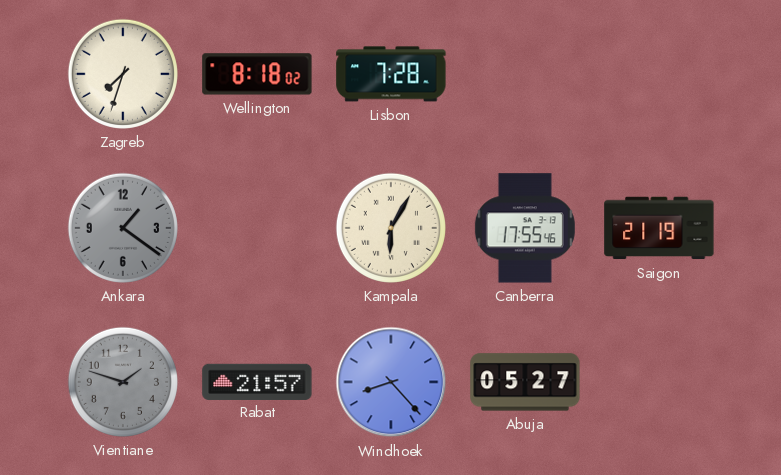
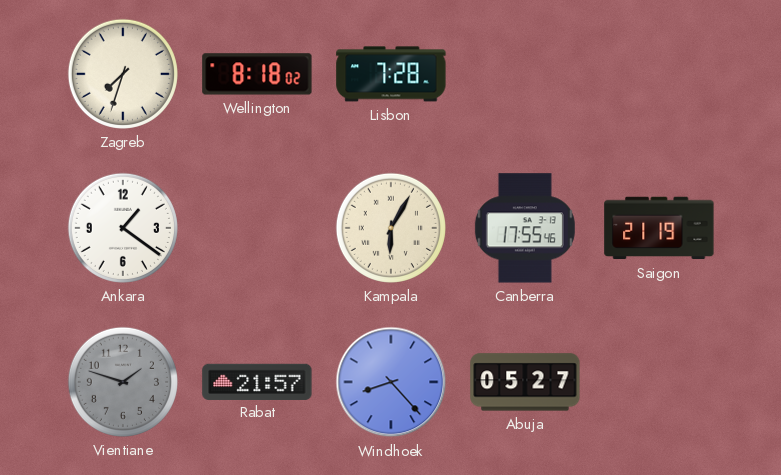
Ankara dial: grey -> white
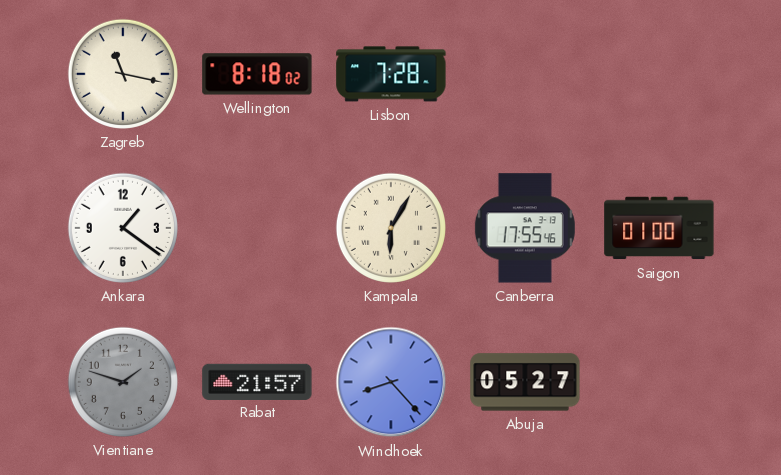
Zagreb: 7:33 -> 11:17
Saigon: 21:19 -> 01:00
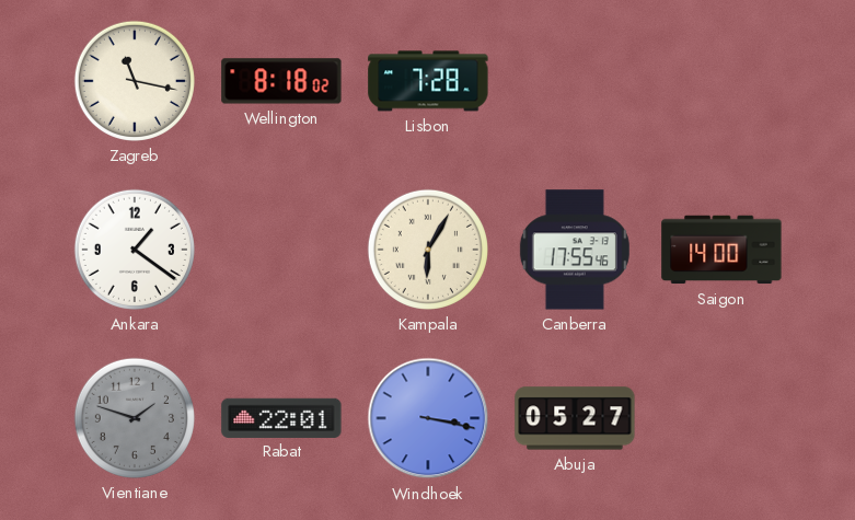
Saigon: 01:00 -> 14:00
Rabat: 21:57 -> 22:01
Windhoek: 8:23 -> 3:17
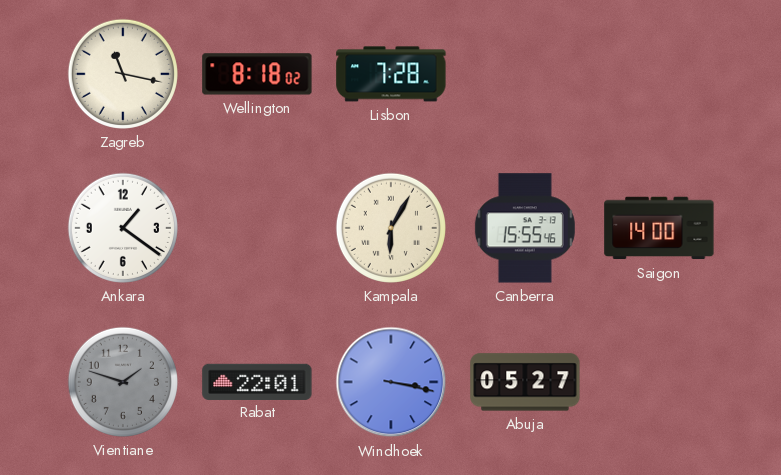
Canberra: 17:55 -> 15:55
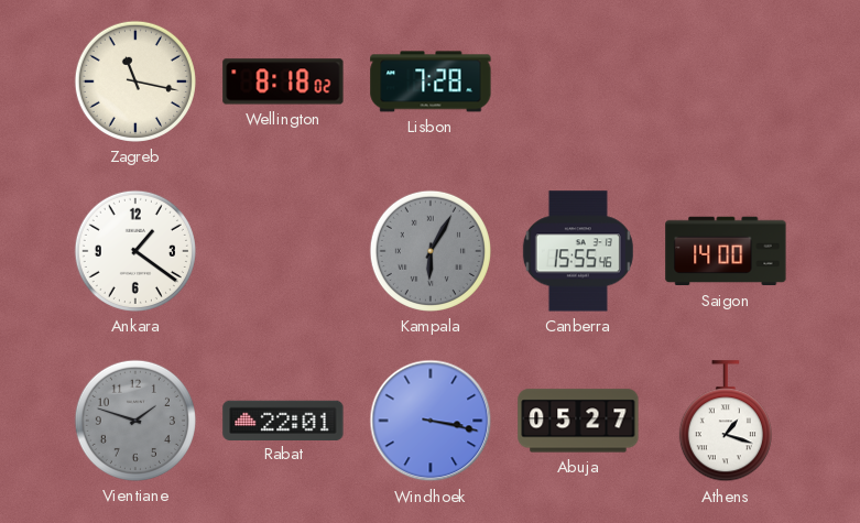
Kampala dial: cream -> grey
Athens: none -> 1:18
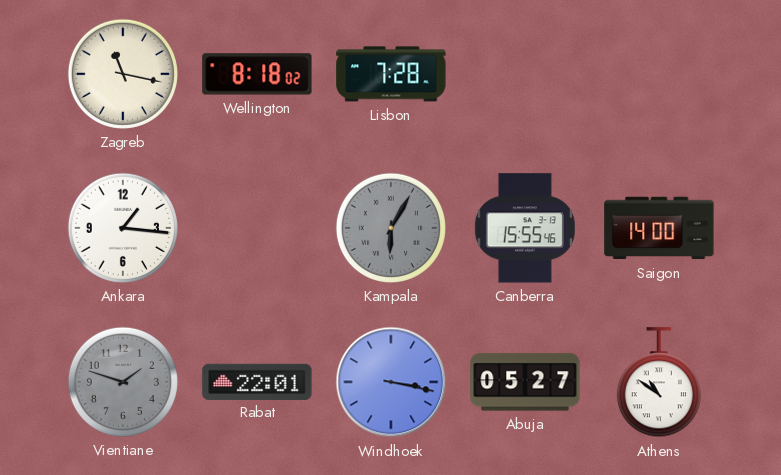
Ankara: 1:21 -> 1:16
Athens: 1:18 -> 10:51
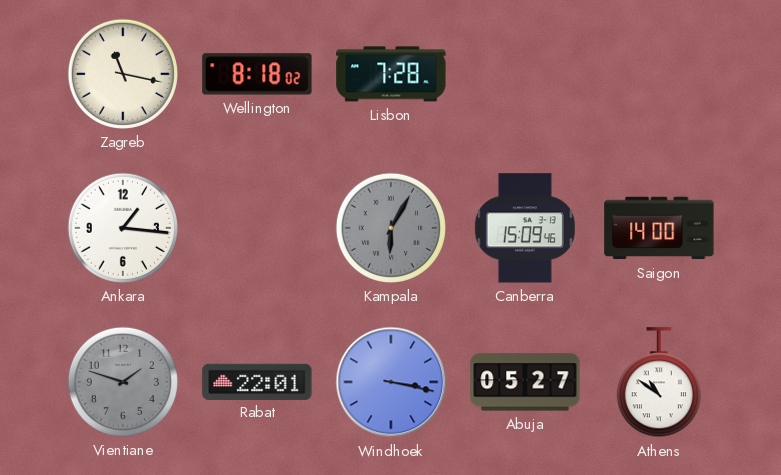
Canberra: 15:55 -> 15:09
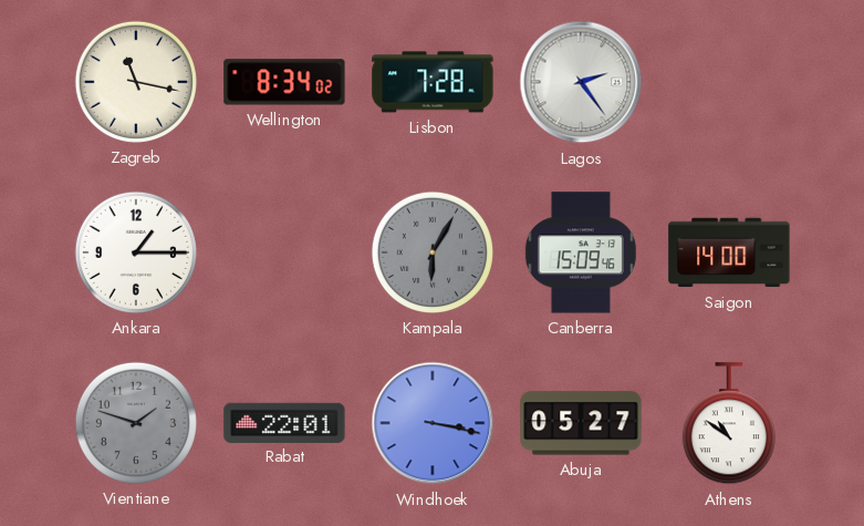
Wellington: 8:18 -> 8:34
Lagos: none -> 2:24
Ankara: 1:16 -> 1:15
